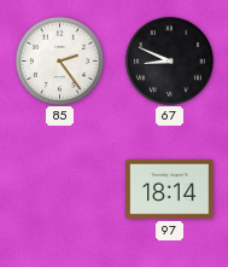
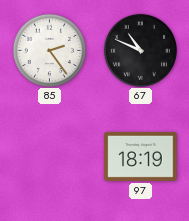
67: 8:49 -> 10:49
97: 18:14 -> 18:19
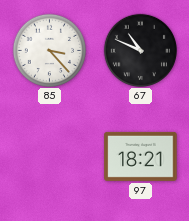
85: 2:24 -> 3:23
97: 18:19 -> 18:21
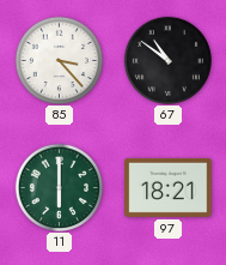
67: 10:49 -> 10:51
11: none -> 6:00
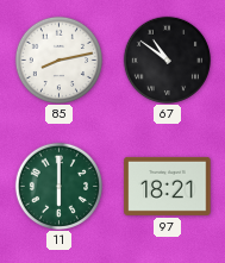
85: 3:23 -> 8:13
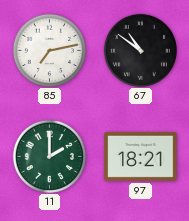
85: 8:13 -> 7:13
11: 6:00 -> 2:00
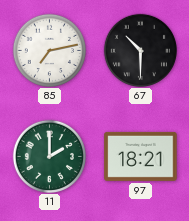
67: 10:51 -> 10:30
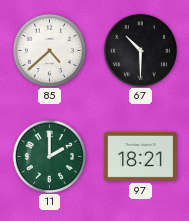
85: 7:13 -> 4:38
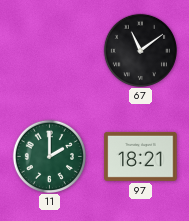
85: 4:38 -> none
67: 10:30 -> 11:09
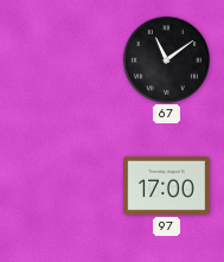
11: 2:00 -> none
97: 18:21 -> 17:00
